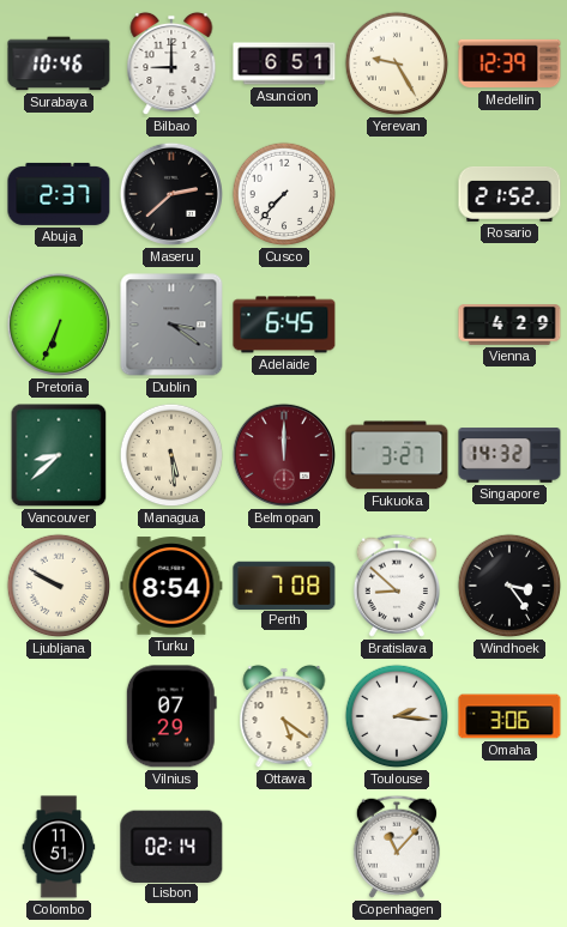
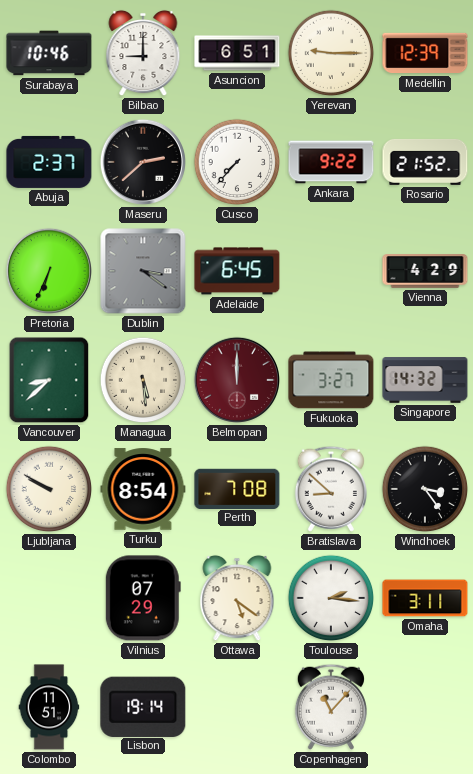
Yerevan: 9:25 -> 9:15
Ankara: none -> 9:22
Omaha: 3:06 -> 3:11
Lisbon: 02:14 -> 19:14
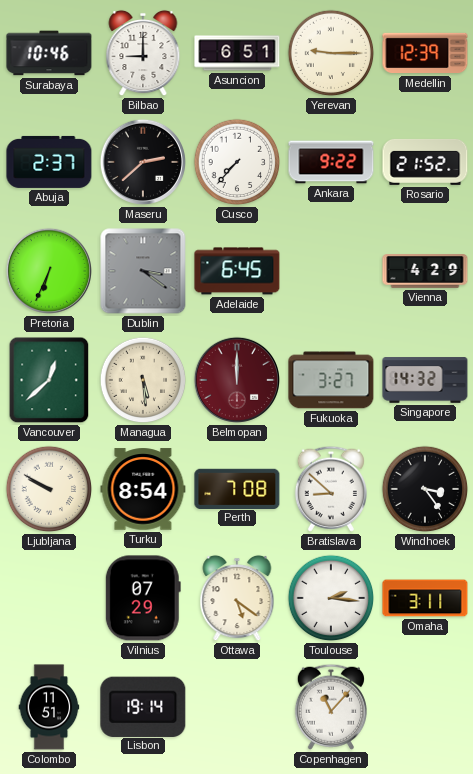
Vancouver: 8:38 -> 12:38
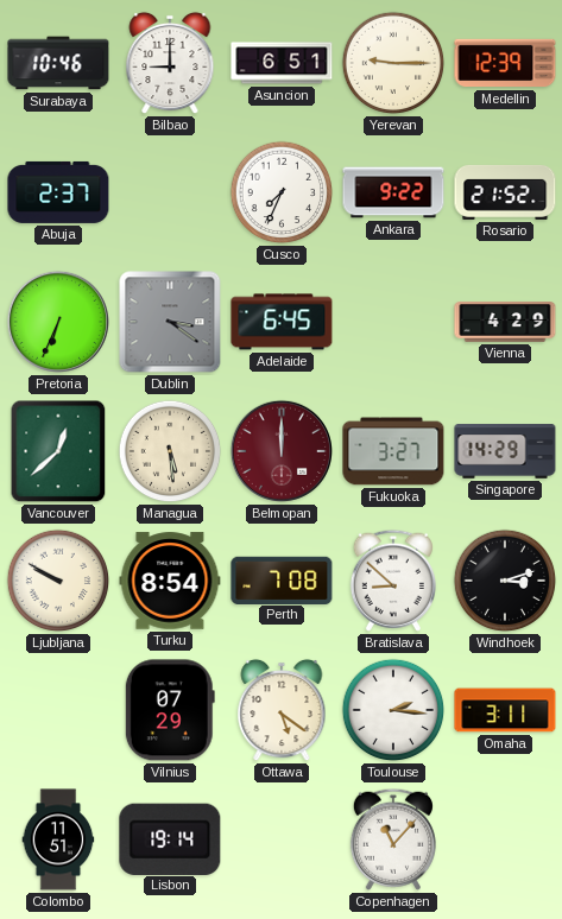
Maseru: 2:38 -> none
Cusco: 7:37 -> 7:34
Singapore: 14:32 -> 14:29
Windhoek: 3:24 -> 3:12
